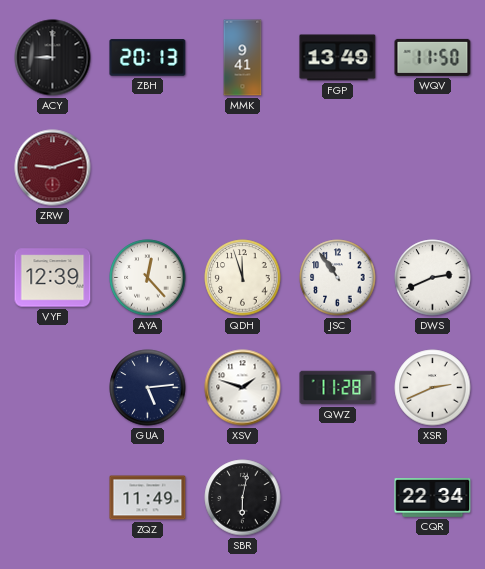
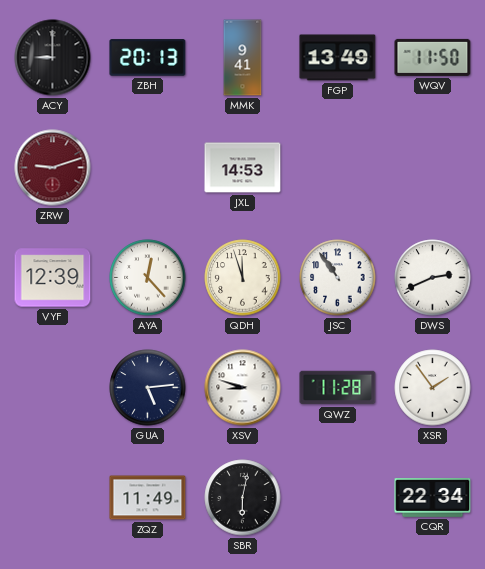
JXL: none -> 14:53
XSV: 1:48 -> 8:48
XSR: 2:41 -> 1:54
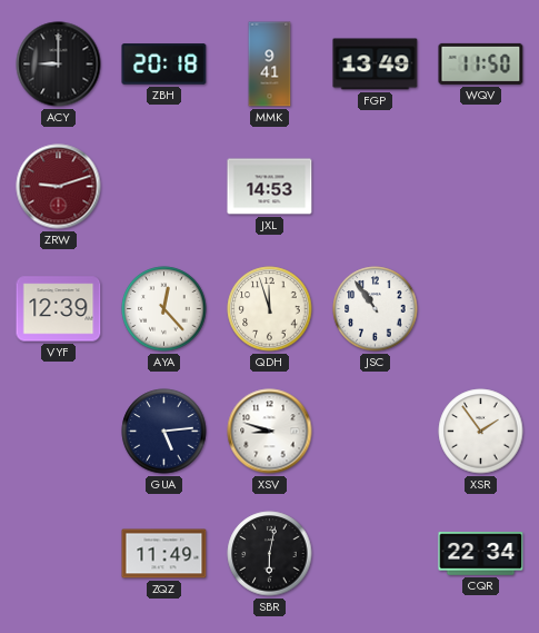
ZBH: 20:13 -> 20:18
DWS: 2:41 -> none
QWZ: 11:28 -> none
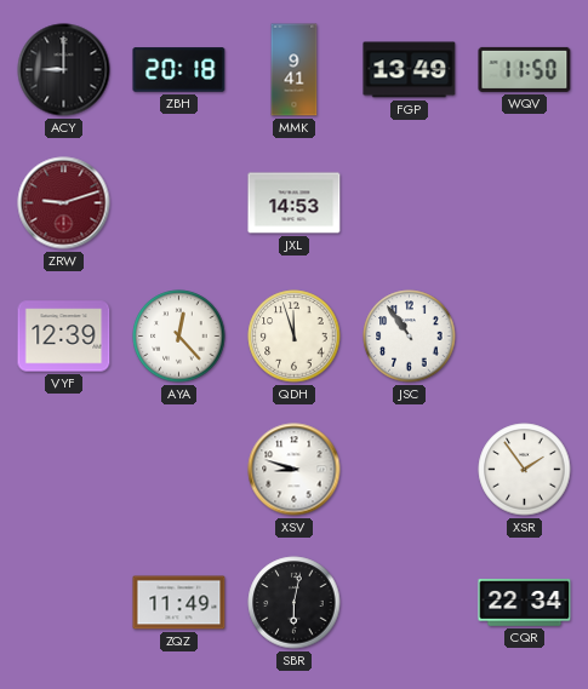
GUA: 5:14 -> none
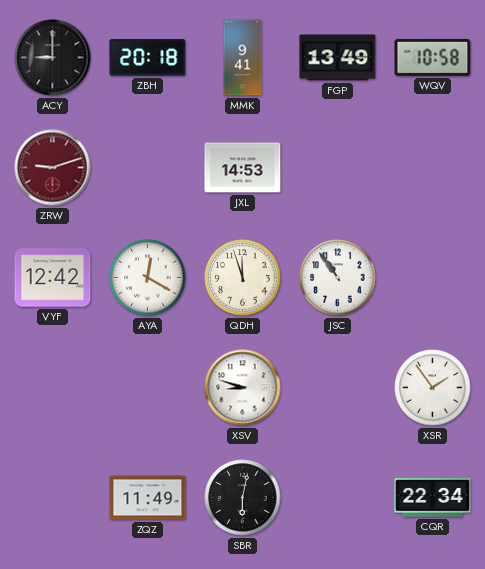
WQV: 11:50 -> 10:58
VYF: 12:39 -> 12:42
AYA: 12:23 -> 12:20
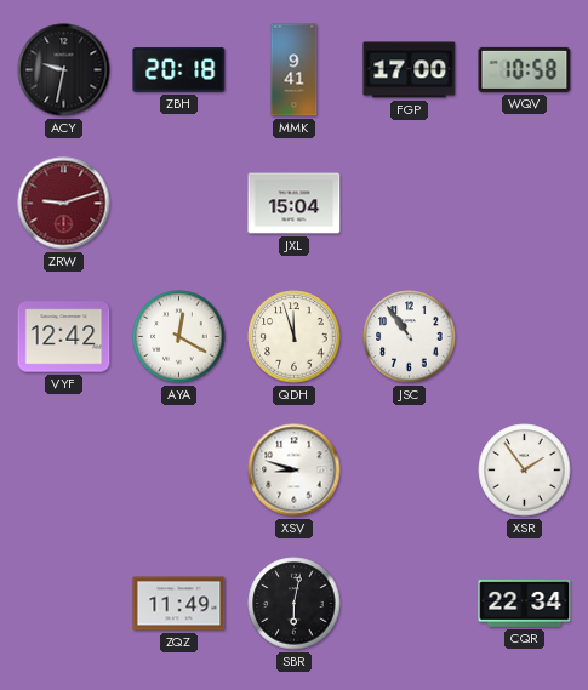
ACY: 9:00 -> 9:32
FGP: 13:49 -> 17:00
JXL: 14:53 -> 15:04
